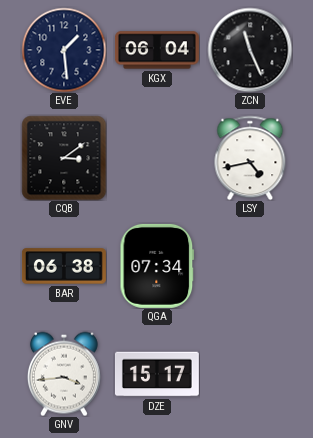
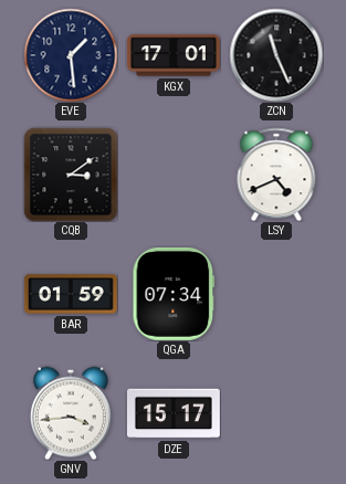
KGX: 06:04 -> 17:01
LSY: 4:43 -> 4:41
BAR: 06:38 -> 01:59
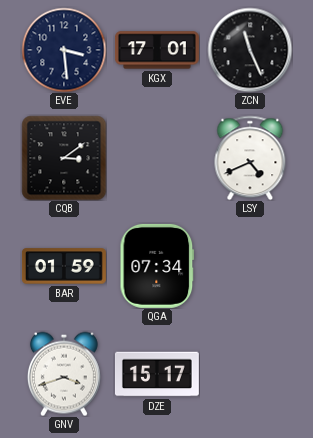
EVE: 1:29 -> 3:29
GNV: 3:44 -> 3:42
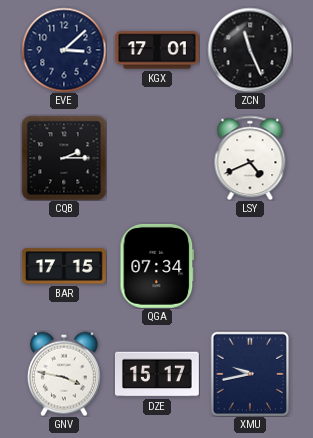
EVE: 3:29 -> 3:08
CQB: 3:09 -> 2:15
BAR: 01:59 -> 17:15
GNV: 3:42 -> 3:47
XMU: none -> 9:43
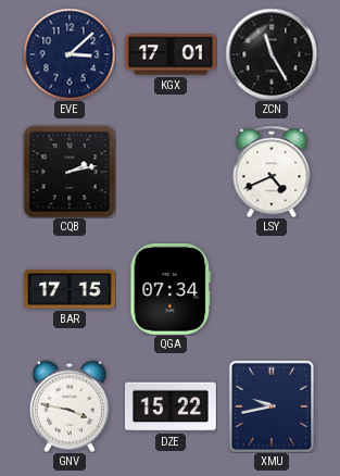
ZCN: 11:26 -> 11:25
CQB: 2:15 -> 2:13
DZE: 15:17 -> 15:22
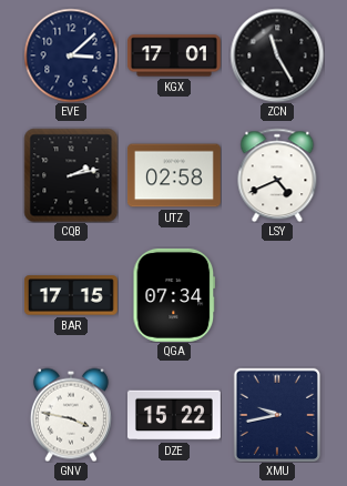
UTZ: none -> 02:58
